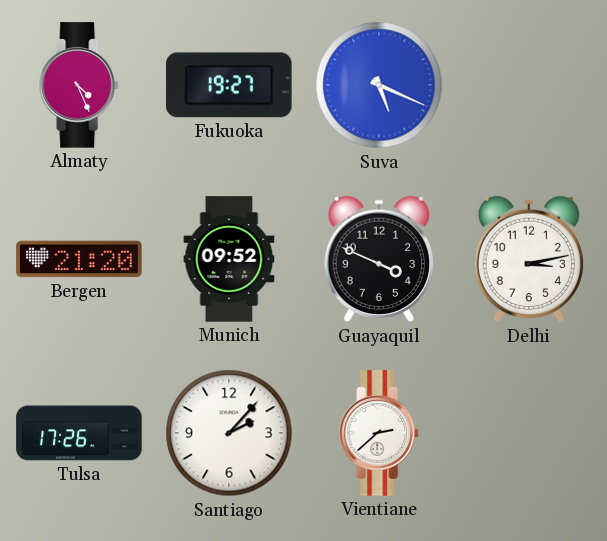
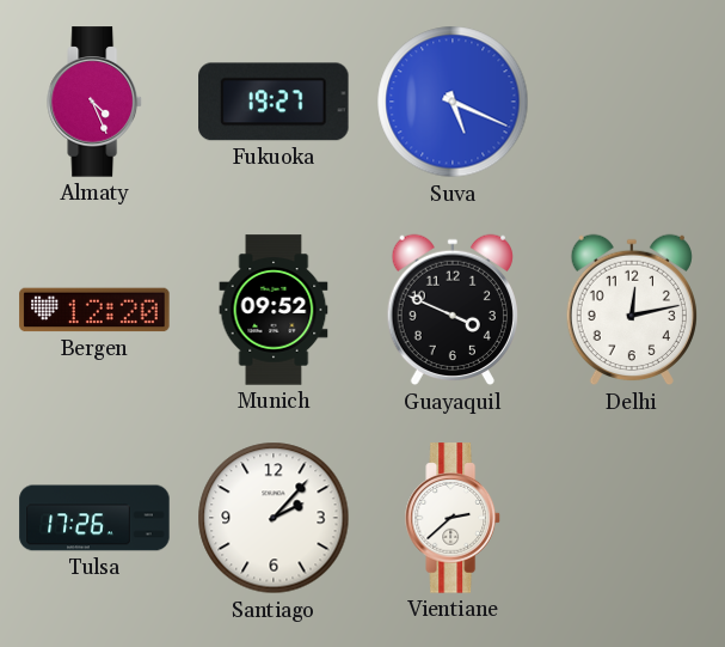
Bergen: 21:20 -> 12:20
Delhi: 3:13 -> 12:13
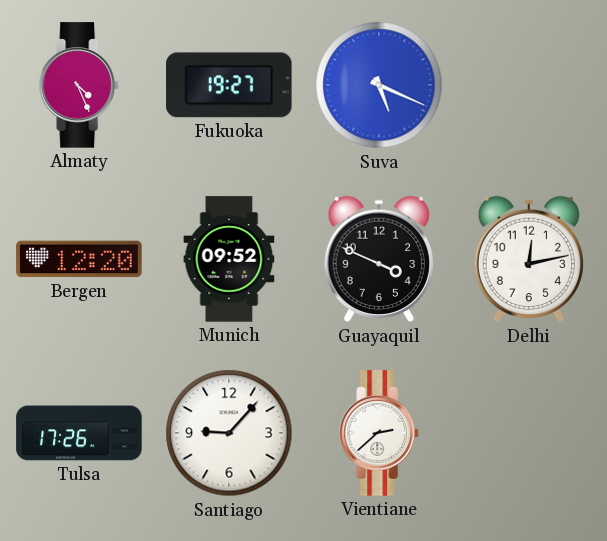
Santiago: 2:07 -> 9:07
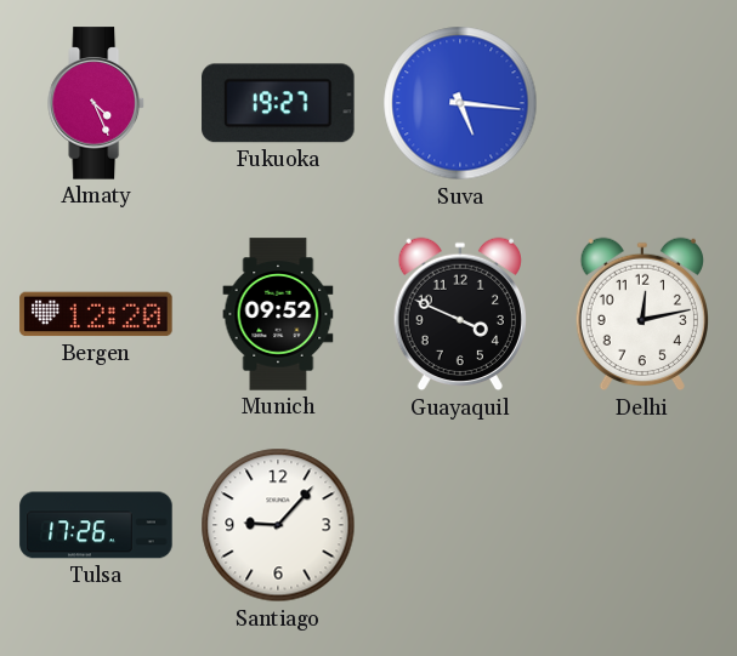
Suva: 5:19 -> 5:16
Vientiane: 2:38 -> none
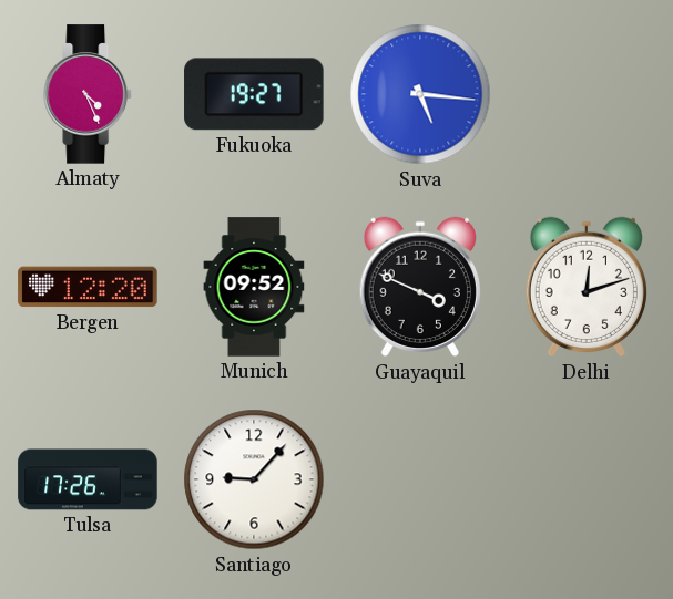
Delhi: 12:13 -> 12:12
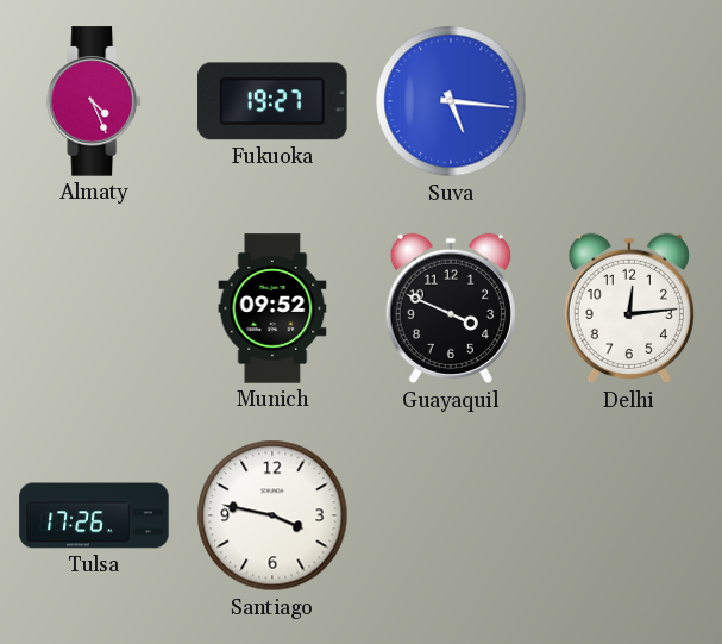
Bergen: 12:20 -> none
Delhi: 12:12 -> 12:14
Santiago: 9:07 -> 3:47
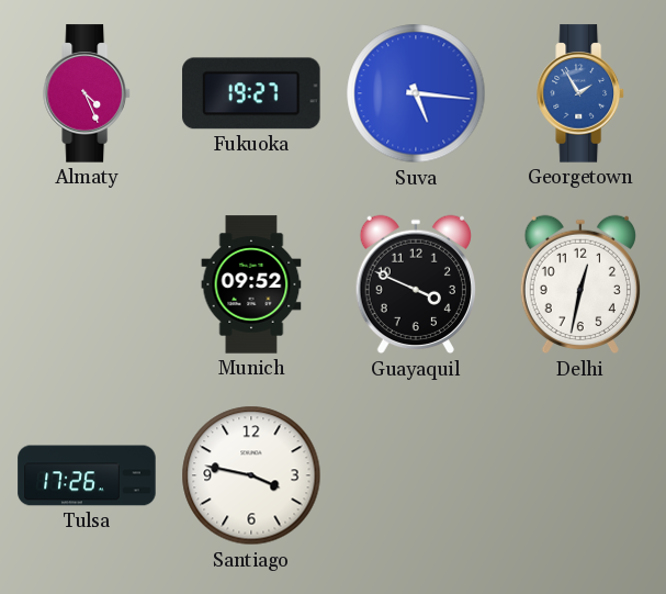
Georgetown: none -> 1:55
Delhi: 12:14 -> 12:32
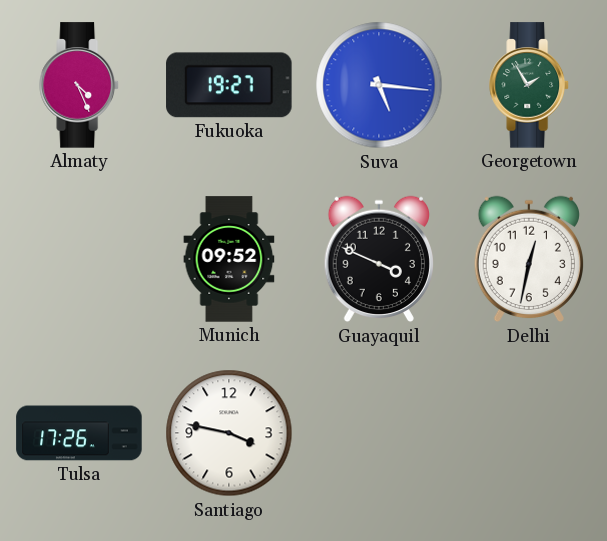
Georgetown dial: blue -> green
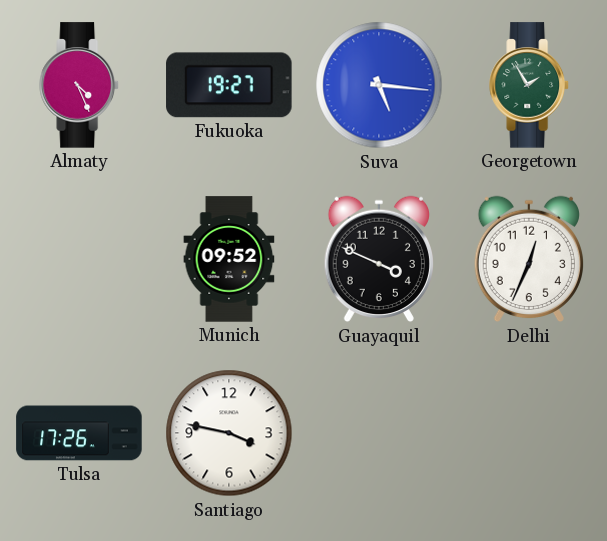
Delhi: 12:32 -> 12:34
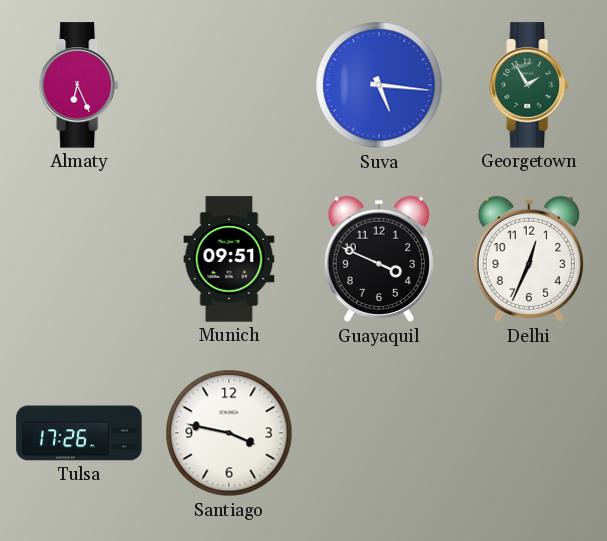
Almaty: 4:26 -> 6:26
Fukuoka: 19:27 -> none
Munich: 09:52 -> 09:51
